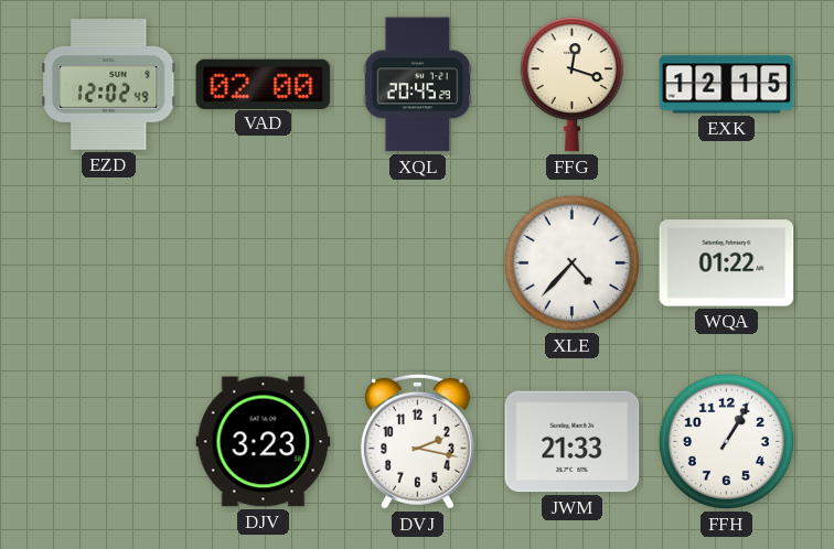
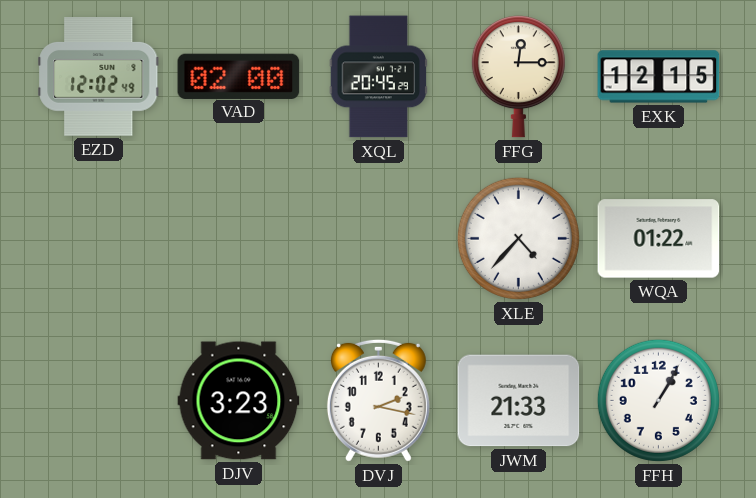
FFG: 12:18 -> 12:15
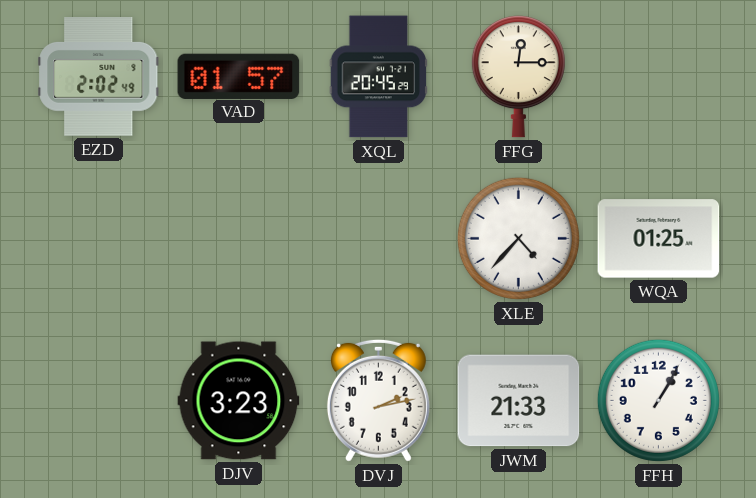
EZD: 12:02 -> 2:02
VAD: 02:00 -> 01:57
EXK: 12:15 -> none
WQA: 01:22 -> 01:25
DVJ: 2:17 -> 2:13
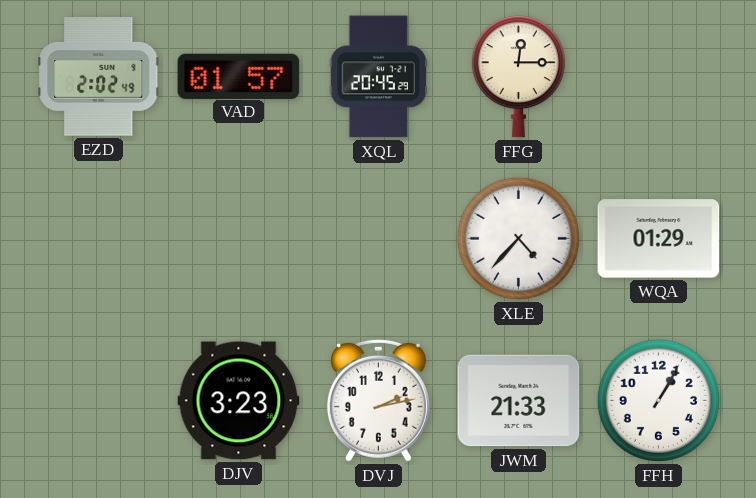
WQA: 01:25 -> 01:29
